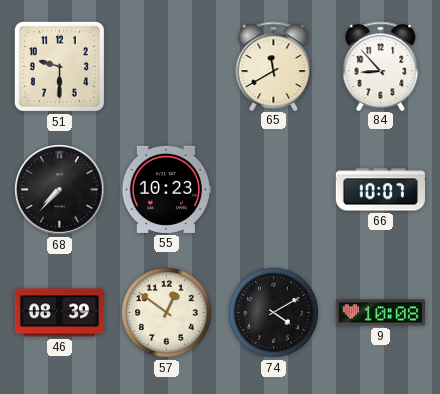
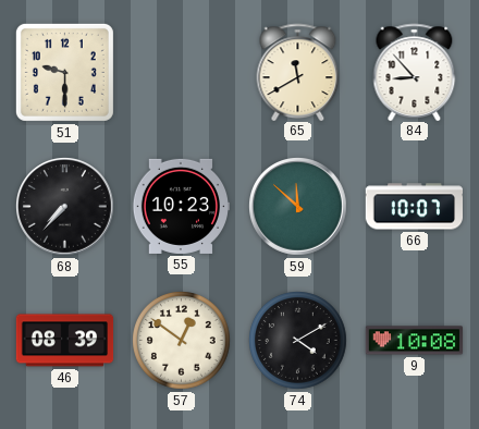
59: none -> 11:52
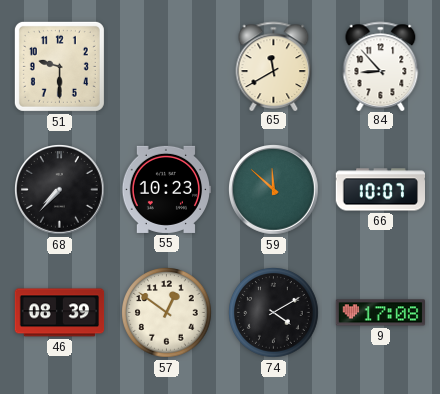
9: 10:08 -> 17:08
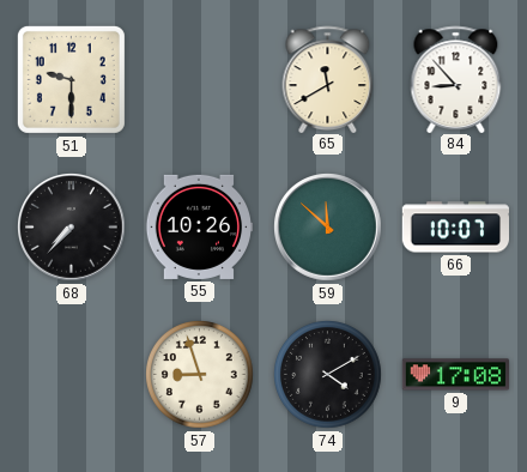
55: 10:23 -> 10:26
46: 08:39 -> none
57: 12:51 -> 8:57
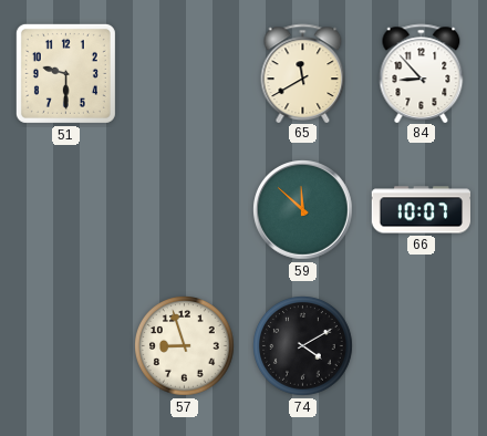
68: 7:37 -> none
55: 10:26 -> none
9: 17:08 -> none
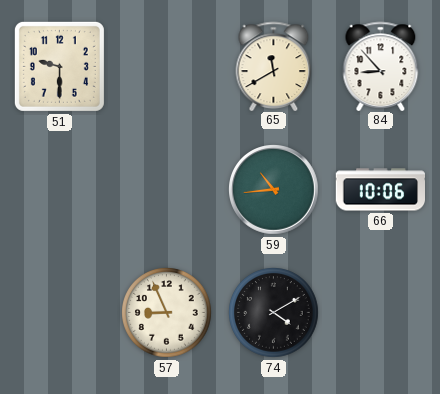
59: 11:52 -> 10:44
66: 10:07 -> 10:06
57: 8:57 -> 8:56
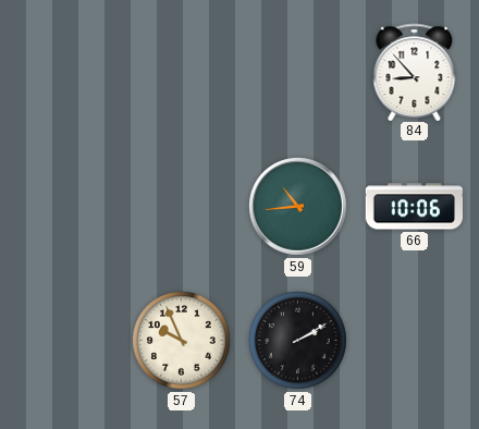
51: 9:30 -> none
65: 11:40 -> none
57: 8:56 -> 9:56
74: 4:10 -> 2:10
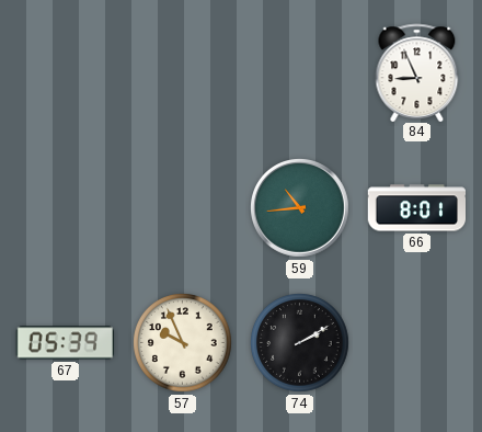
84: 8:53 -> 8:56
66: 10:06 -> 8:01
67: none -> 05:39
